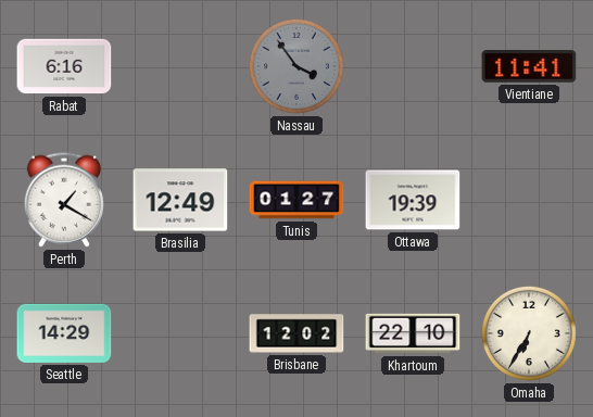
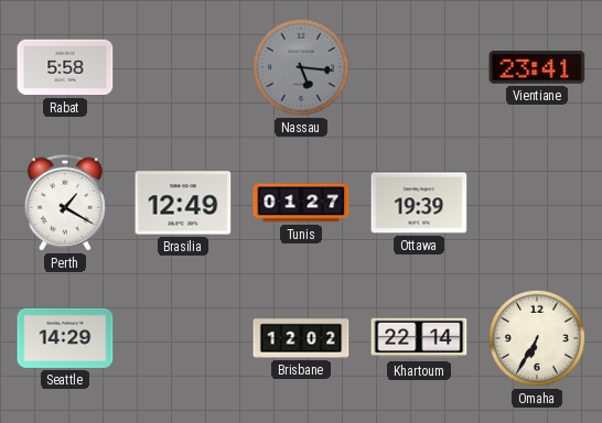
Rabat: 6:16 -> 5:58
Nassau: 3:54 -> 5:16
Vientiane: 11:41 -> 23:41
Khartoum: 22:10 -> 22:14
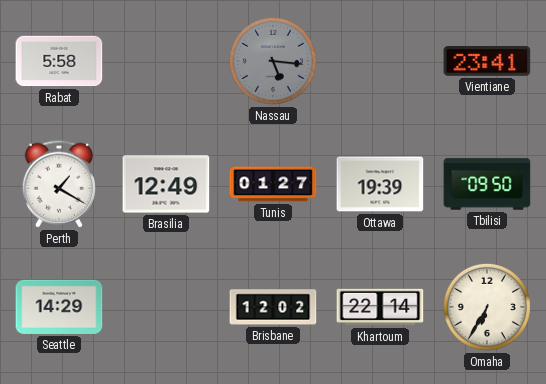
Tbilisi: none -> 09:50
